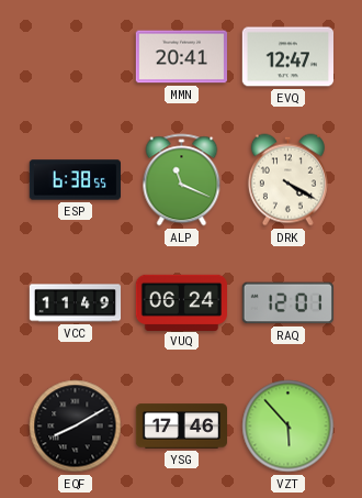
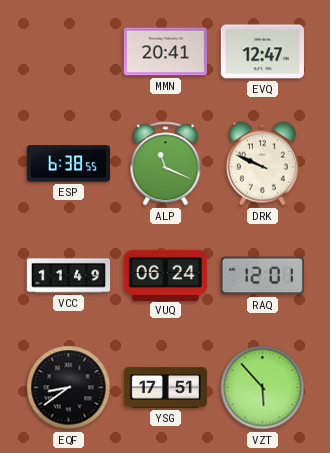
DRK: 4:20 -> 9:49
EQF: 8:10 -> 8:39
YSG: 17:46 -> 17:51
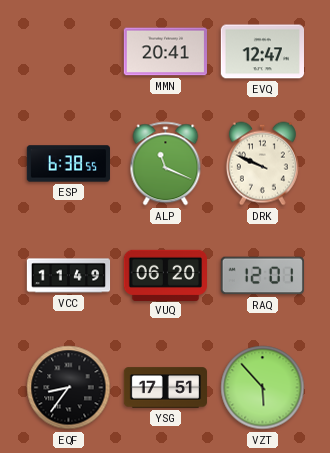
VUQ: 06:24 -> 06:20
EQF: 8:39 -> 8:36
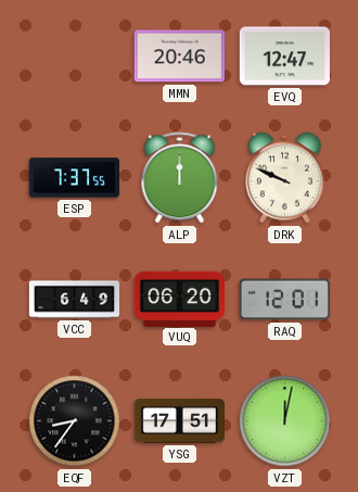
MMN: 20:41 -> 20:46
ESP: 6:38 -> 7:37
ALP: 11:19 -> 12:00
VCC: 11:49 -> 6:49
VZT: 5:53 -> 12:02
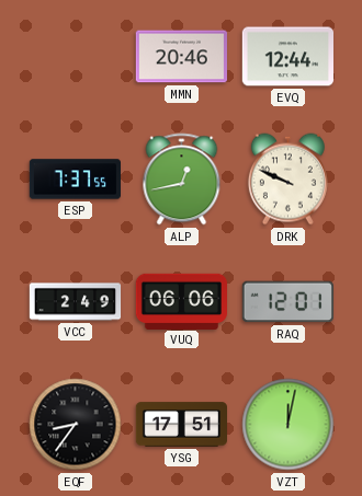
EVQ: 12:47 -> 12:44
ALP: 12:00 -> 12:43
VCC: 6:49 -> 2:49
VUQ: 06:20 -> 06:06
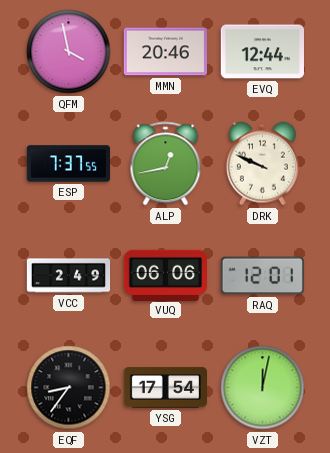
QFM: none -> 3:58
YSG: 17:51 -> 17:54
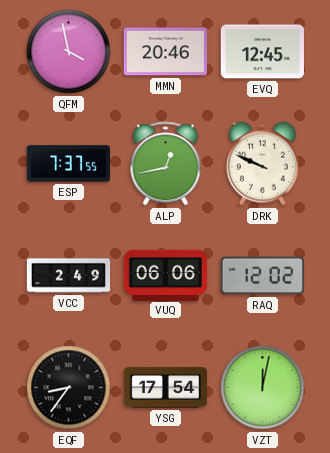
EVQ: 12:44 -> 12:45
RAQ: 12:01 -> 12:02
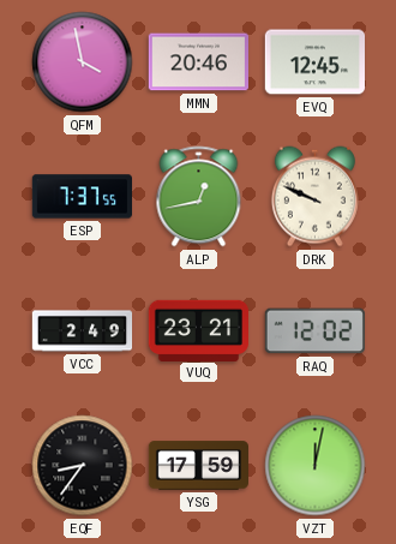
VUQ: 06:06 -> 23:21
YSG: 17:54 -> 17:59
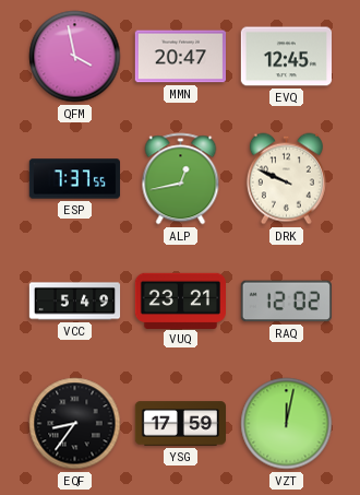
MMN: 20:46 -> 20:47
VCC: 2:49 -> 5:49
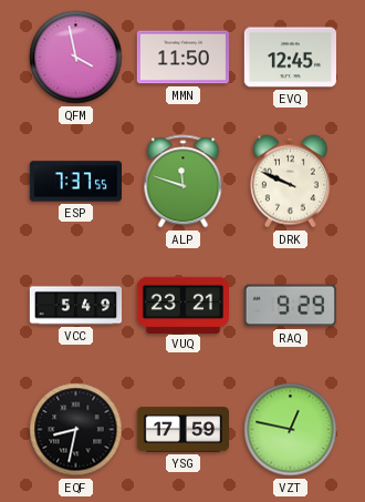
MMN: 20:47 -> 11:50
ALP: 12:43 -> 11:48
RAQ: 12:02 -> 9:29
EQF: 8:36 -> 8:32
VZT: 12:02 -> 12:47
